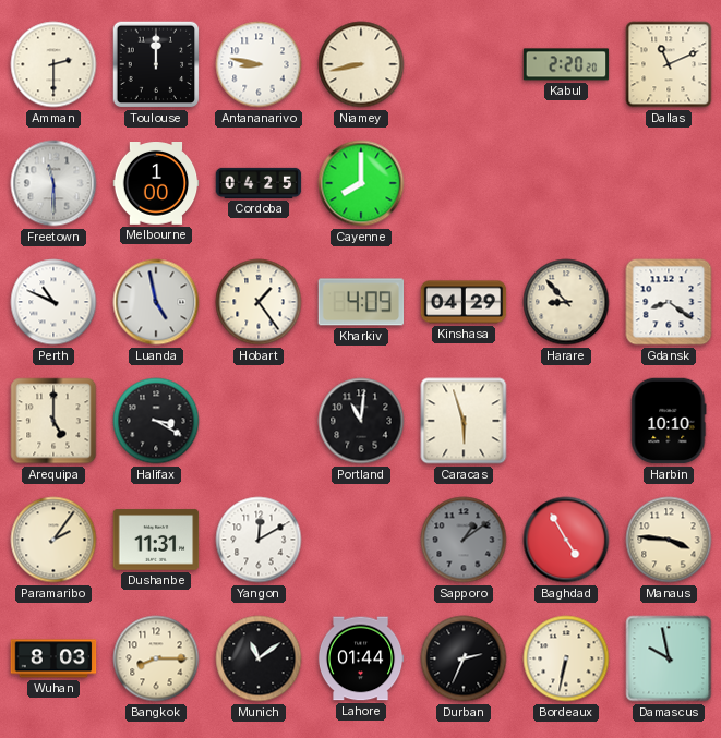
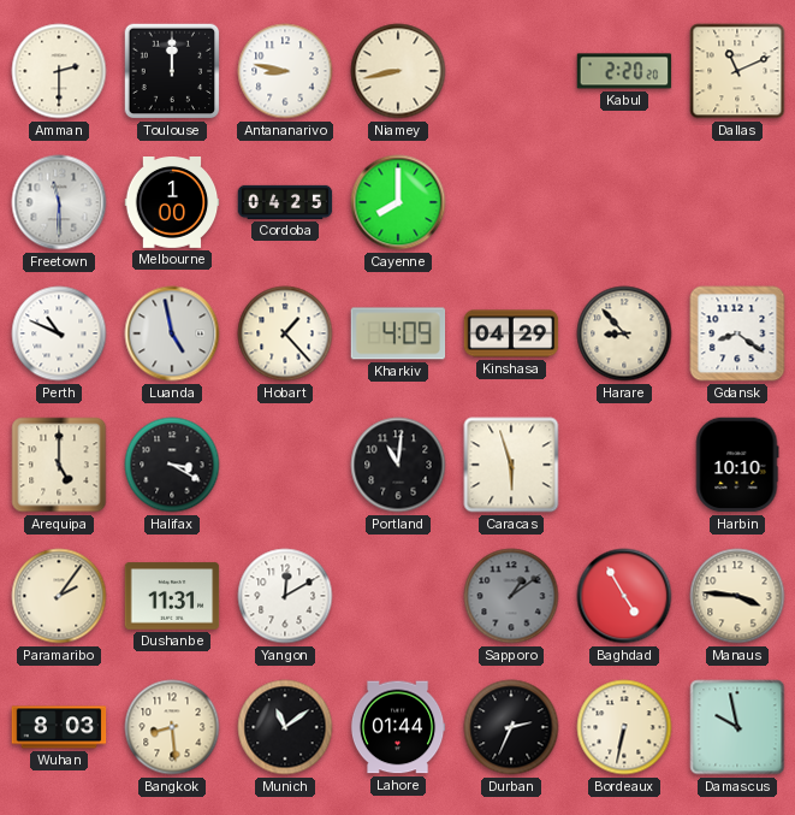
Hobart: 1:24 -> 1:23
Bangkok: 8:15 -> 8:29
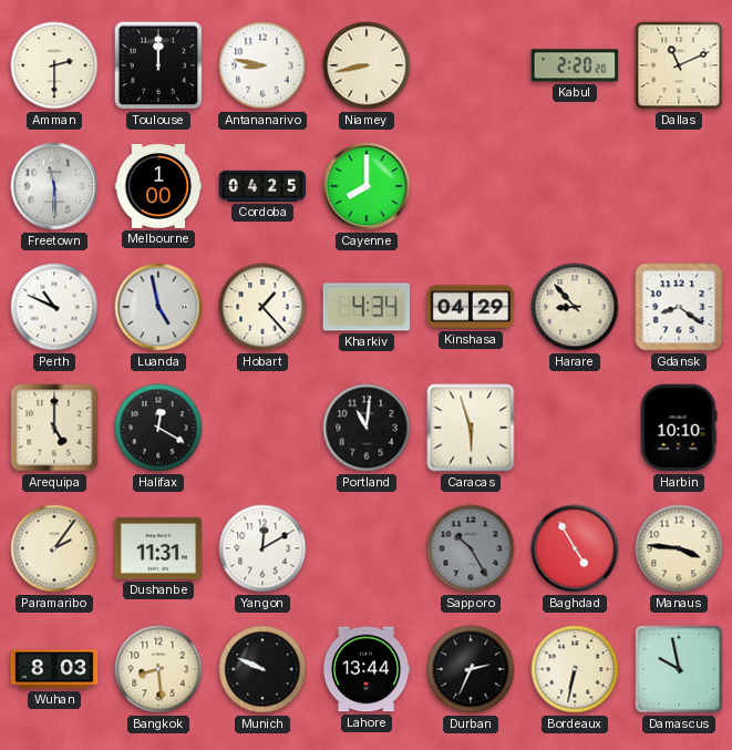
Kharkiv: 4:09 -> 4:34
Halifax: 3:20 -> 12:20
Sapporo: 1:09 -> 10:25
Munich: 11:09 -> 9:49
Lahore: 01:44 -> 13:44
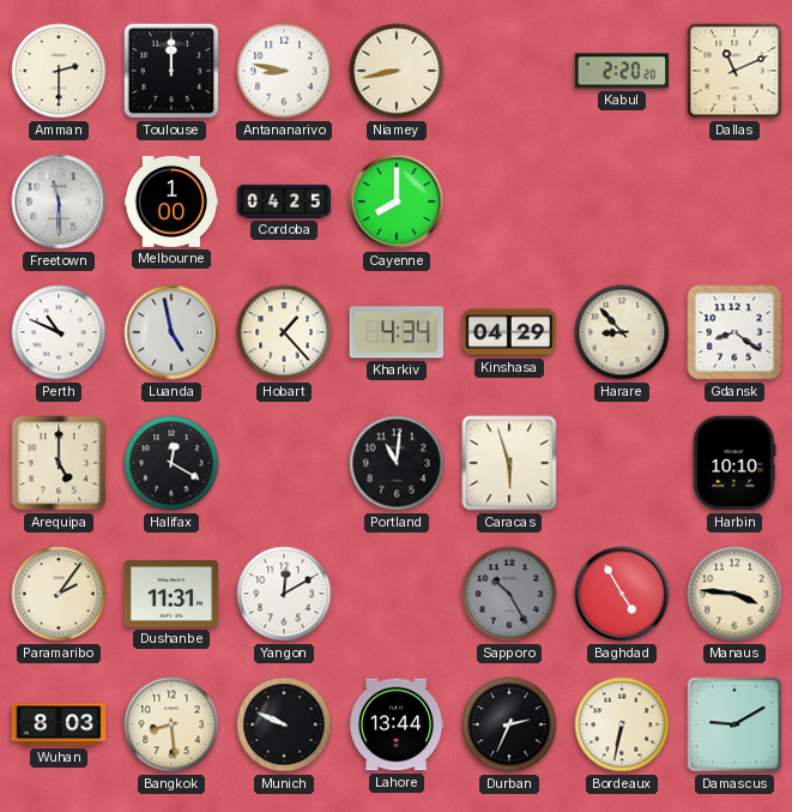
Damascus: 9:58 -> 9:10
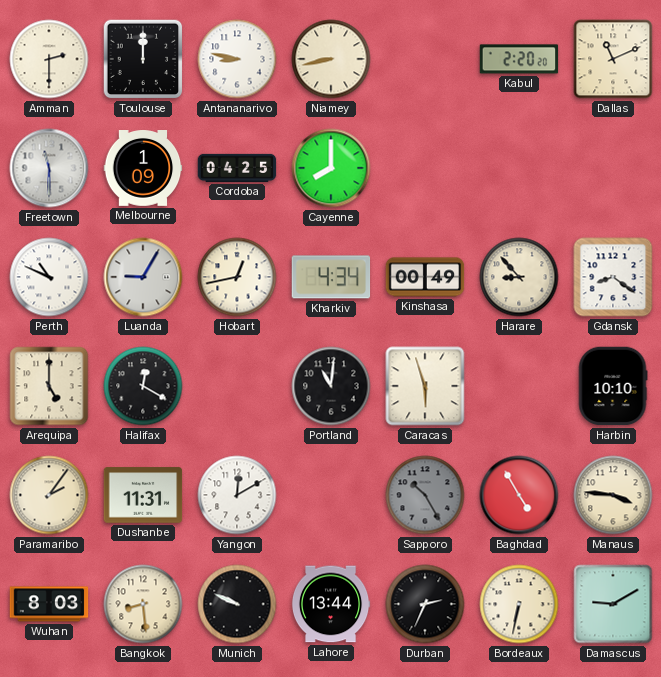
Melbourne: 1:00 -> 1:09
Luanda: 4:58 -> 9:05
Hobart: 1:23 -> 12:43
Kinshasa: 04:29 -> 00:49
